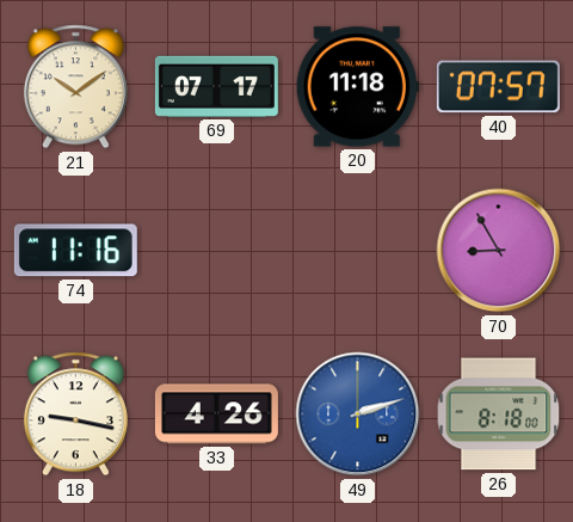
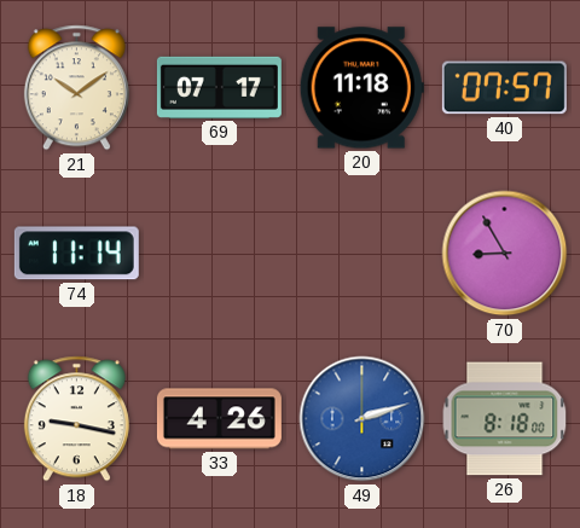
74: 11:16 -> 11:14
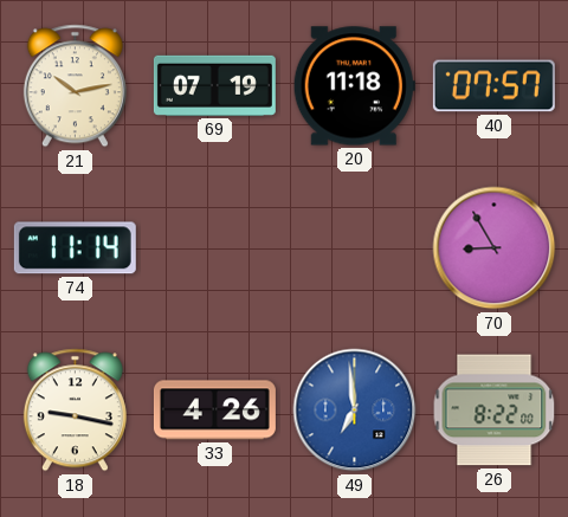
21: 10:09 -> 10:13
69: 07:17 -> 07:19
49: 2:12 -> 6:59
26: 8:18 -> 8:22
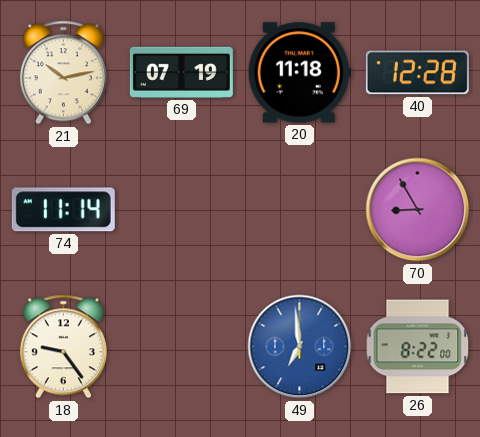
40: 07:57 -> 12:28
18: 9:17 -> 9:24
33: 4:26 -> none
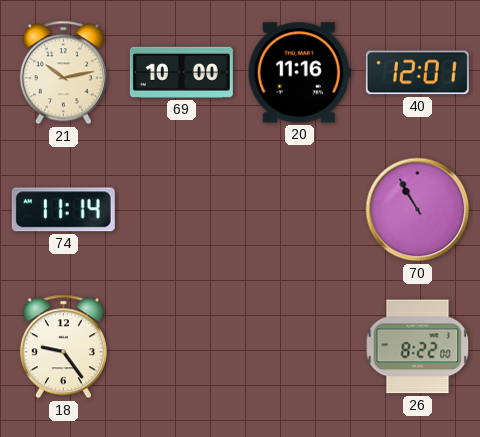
69: 07:19 -> 10:00
20: 11:18 -> 11:16
40: 12:28 -> 12:01
70: 8:55 -> 10:55
49: 6:59 -> none
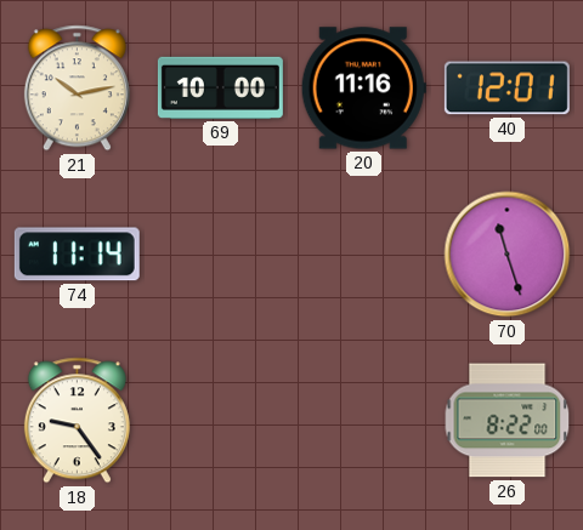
70: 10:55 -> 11:27
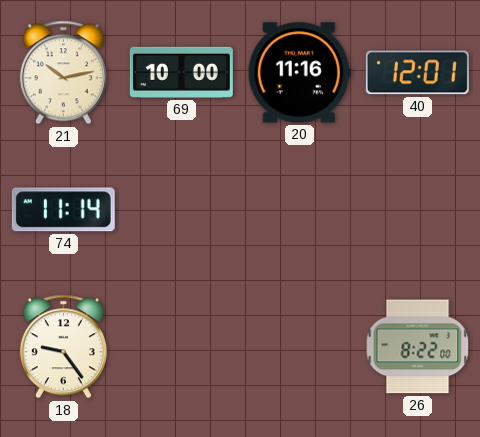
70: 11:27 -> none
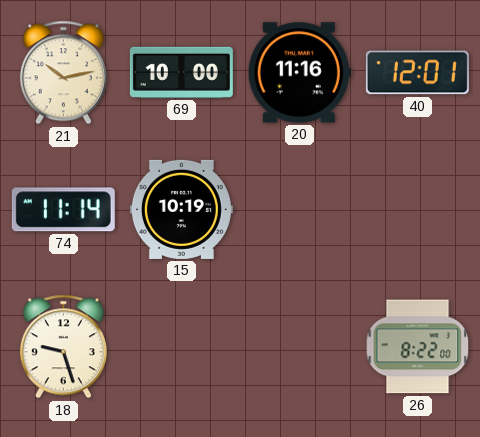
15: none -> 10:19
18: 9:24 -> 9:27
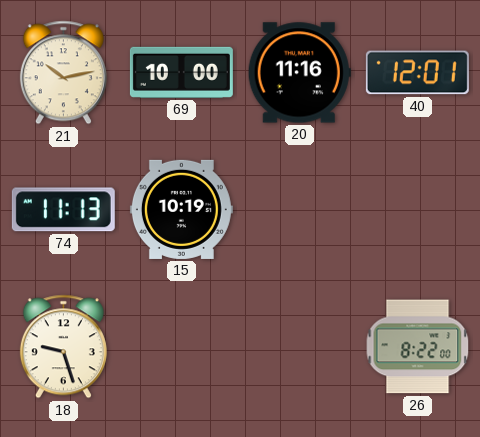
74: 11:14 -> 11:13
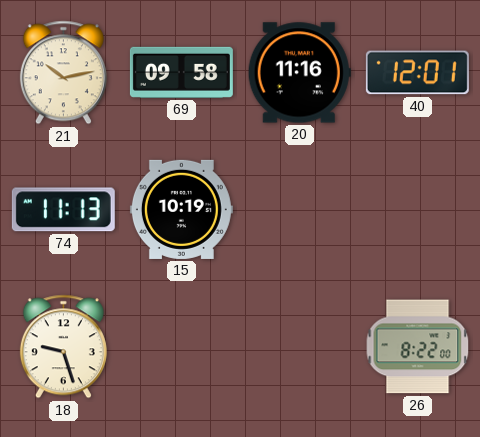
69: 10:00 -> 09:58
